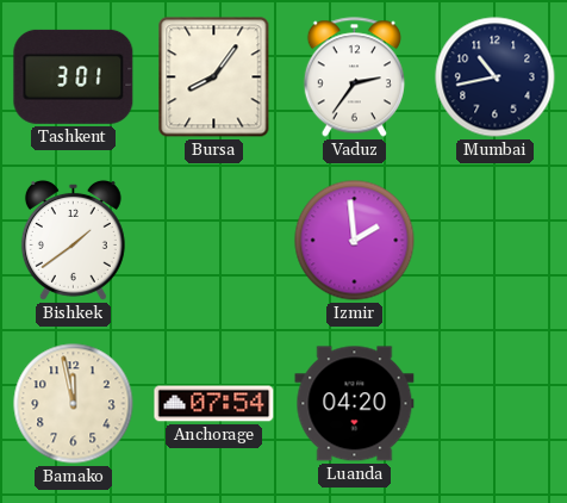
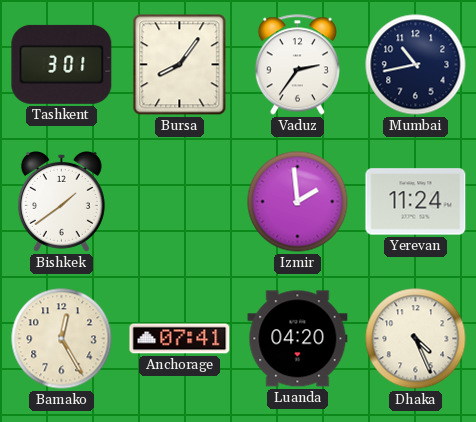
Yerevan: none -> 11:24
Bamako: 11:58 -> 12:25
Anchorage: 07:54 -> 07:41
Dhaka: none -> 4:26
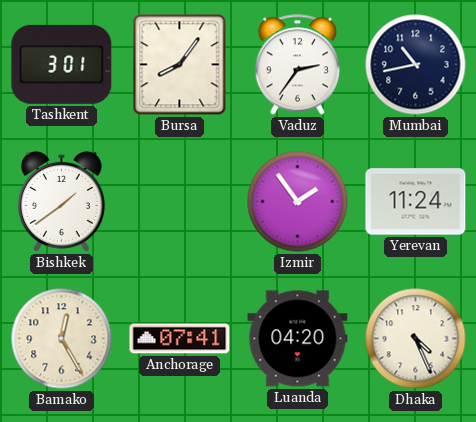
Izmir: 1:59 -> 1:54
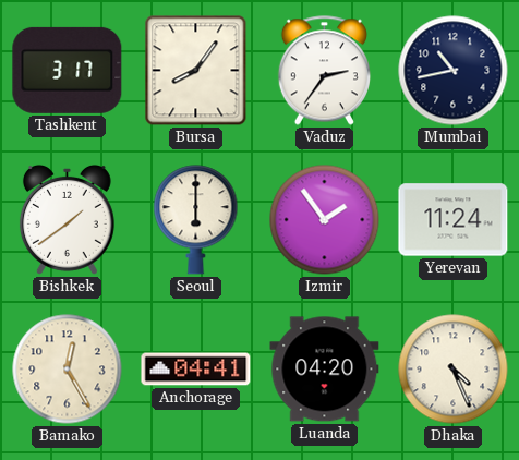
Tashkent: 3:01 -> 3:17
Seoul: none -> 6:00
Anchorage: 07:41 -> 04:41
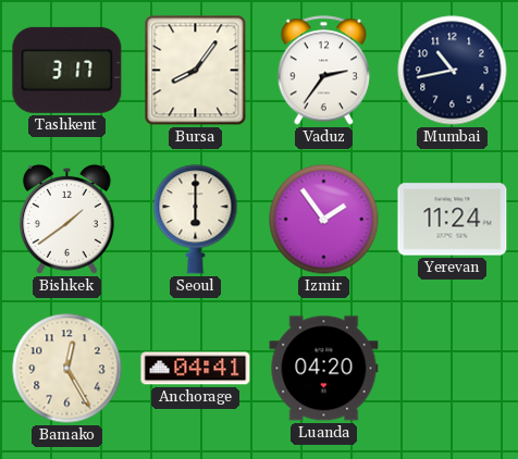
Dhaka: 4:26 -> none
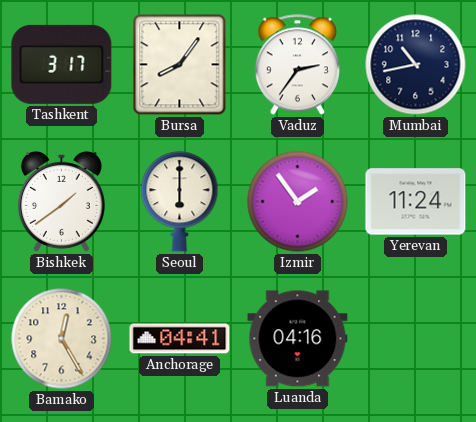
Luanda: 04:20 -> 04:16
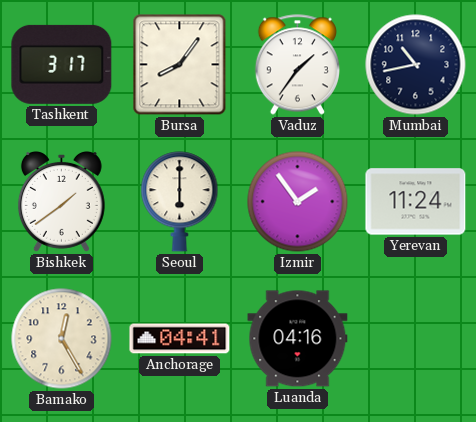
Vaduz: 2:36 -> 1:36
